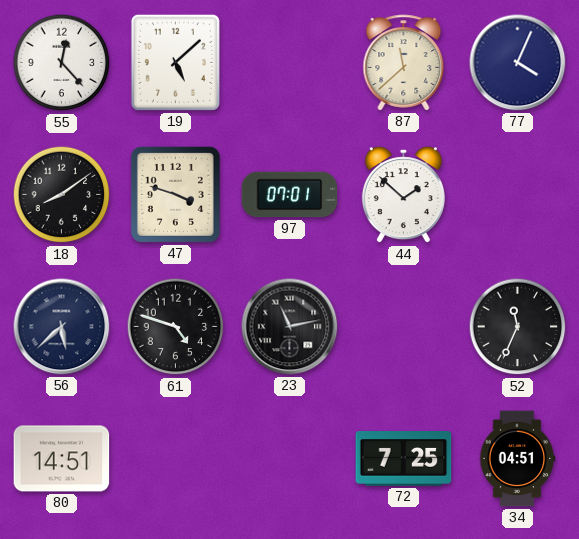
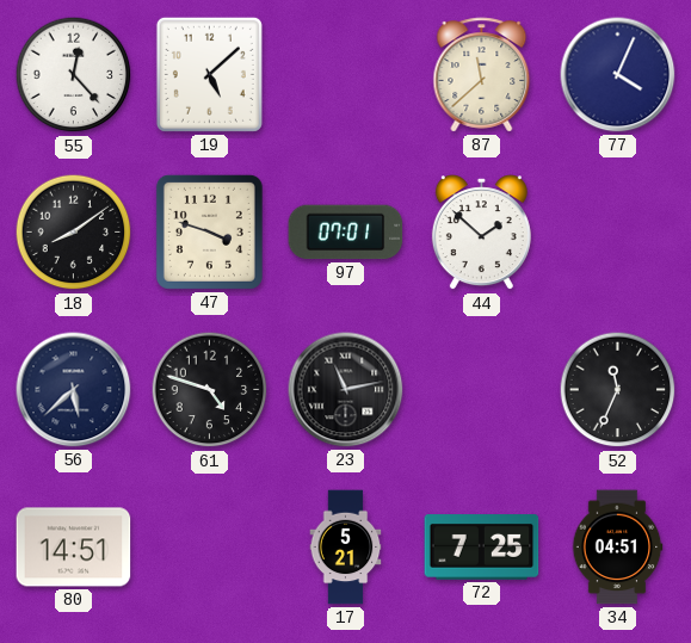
17: none -> 5:21
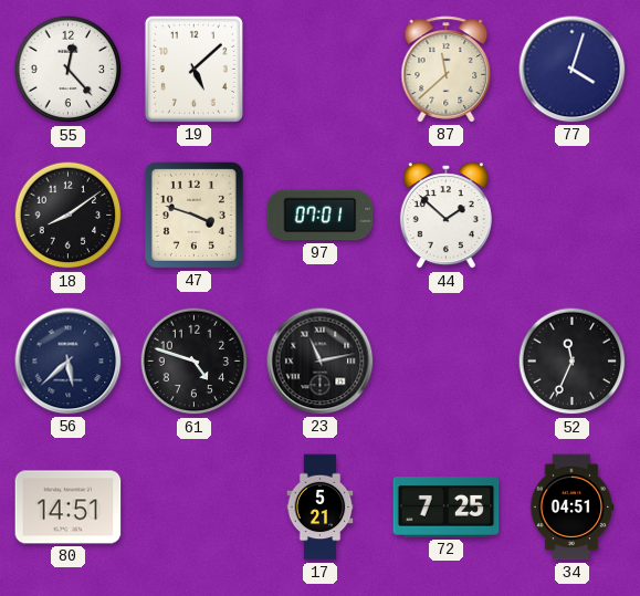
77: 4:04 -> 4:03
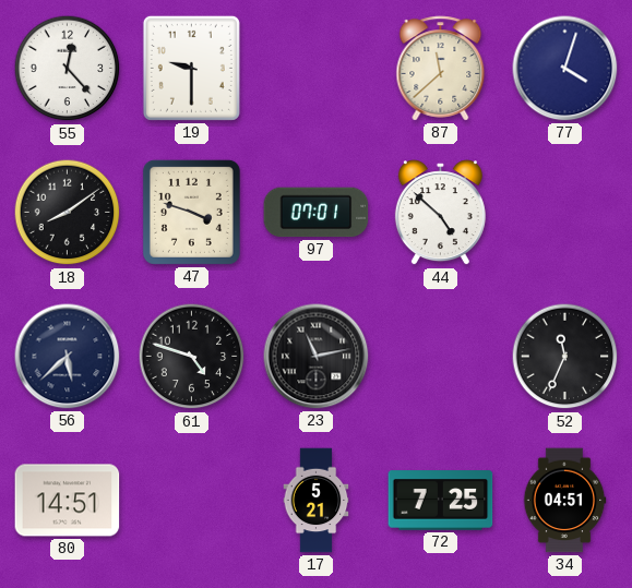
19: 5:08 -> 9:30
44: 1:52 -> 4:52
